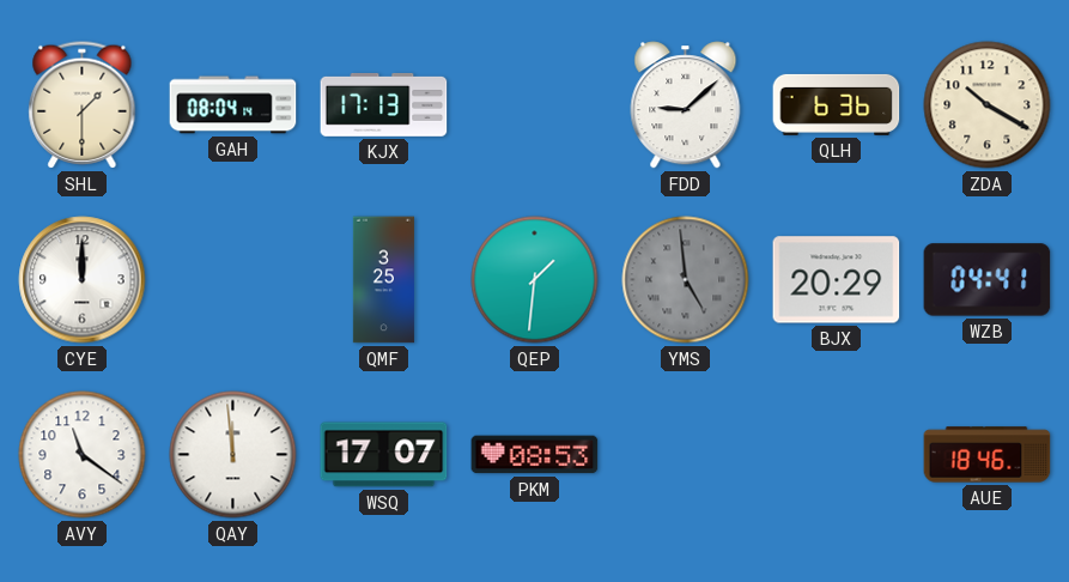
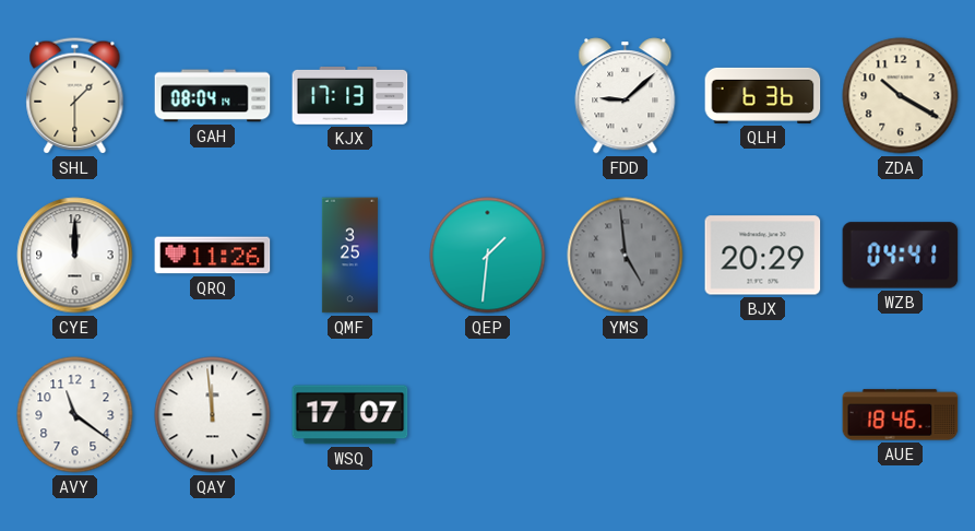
QRQ: none -> 11:26
PKM: 08:53 -> none
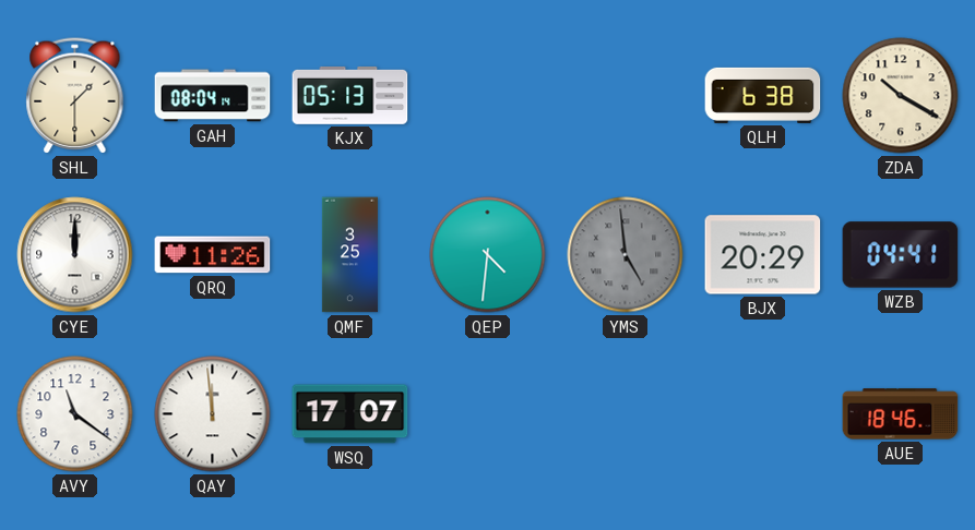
KJX: 17:13 -> 05:13
FDD: 9:08 -> none
QLH: 6:36 -> 6:38
QEP: 1:31 -> 4:31
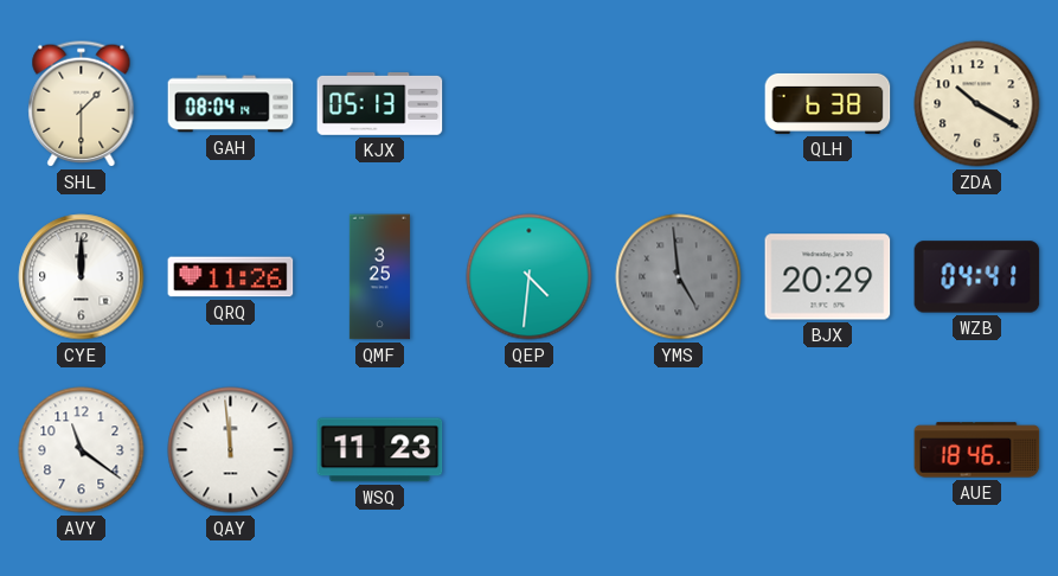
WSQ: 17:07 -> 11:23
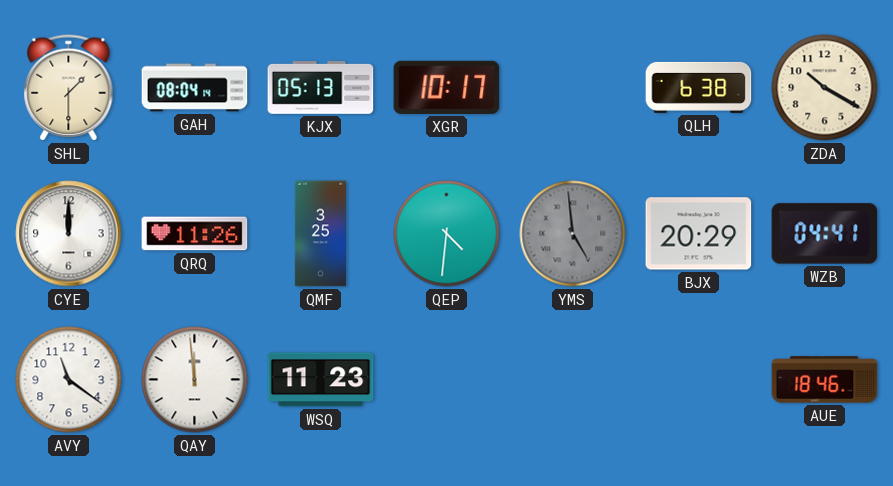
XGR: none -> 10:17
